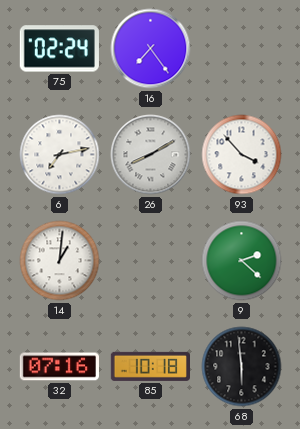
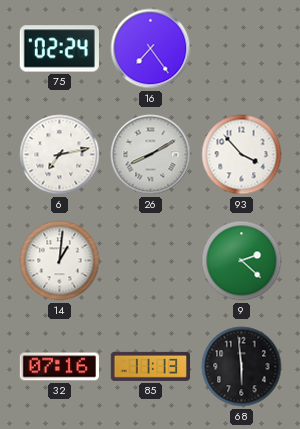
85: 10:18 -> 11:13
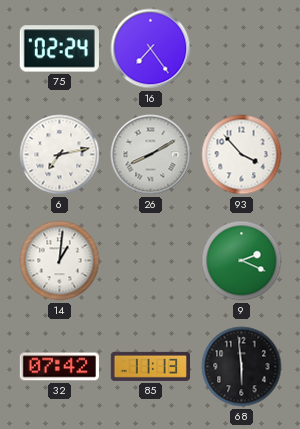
9: 2:22 -> 2:19
32: 07:16 -> 07:42
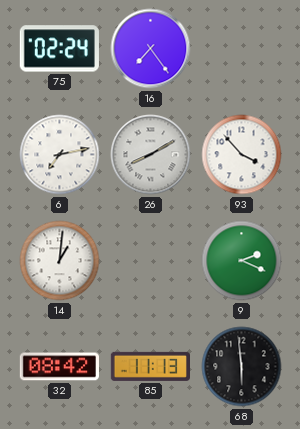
32: 07:42 -> 08:42
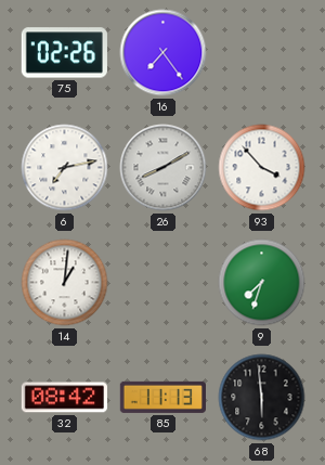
75: 02:24 -> 02:26
9: 2:19 -> 7:33
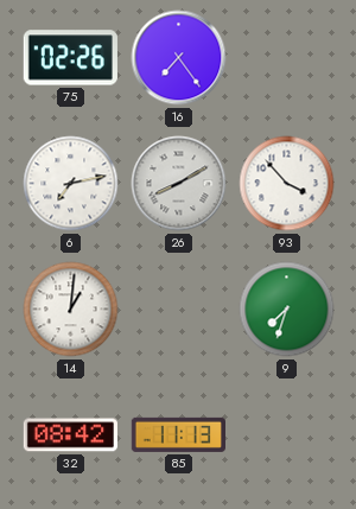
68: 5:59 -> none
